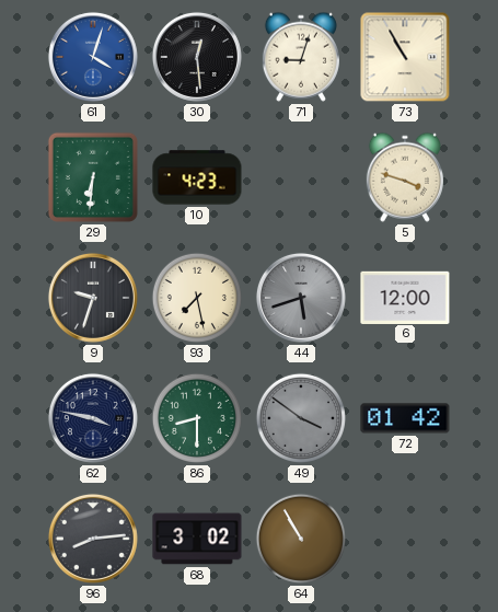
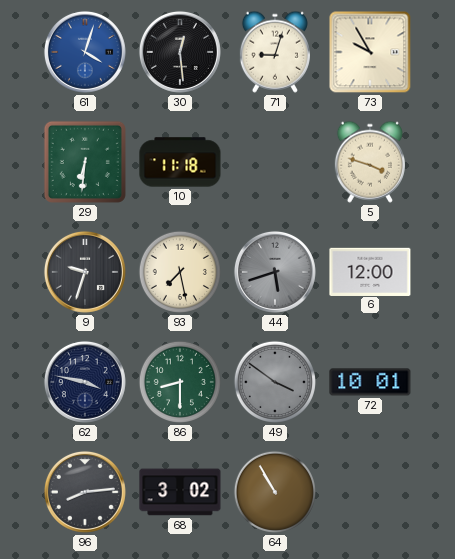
73: 10:55 -> 9:55
10: 4:23 -> 11:18
72: 01:42 -> 10:01
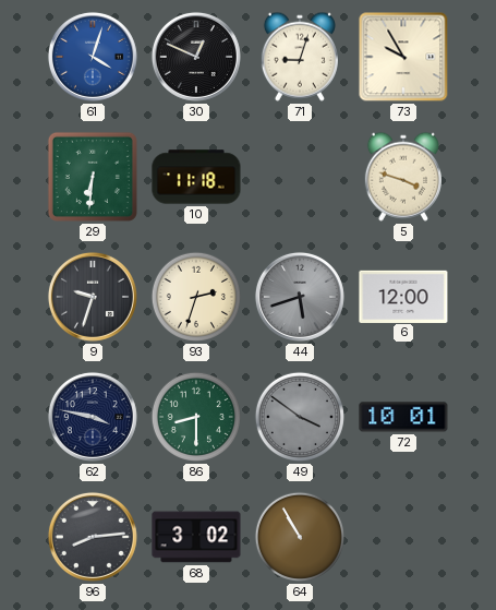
30: 12:29 -> 12:49
93: 7:28 -> 2:33
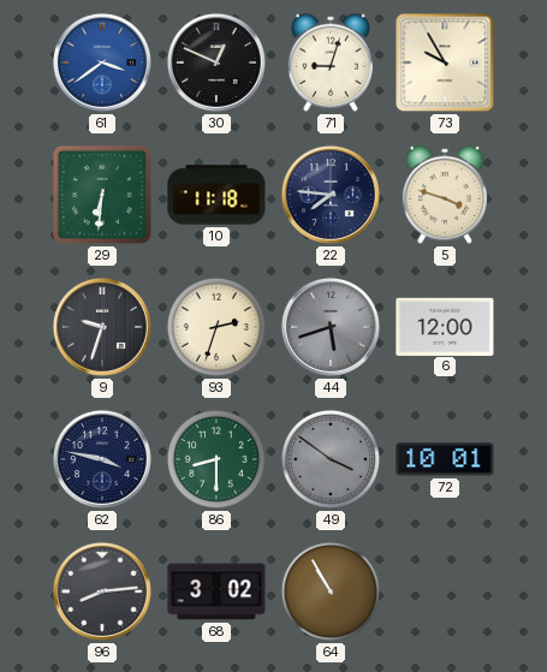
61: 4:03 -> 3:39
22: none -> 7:46
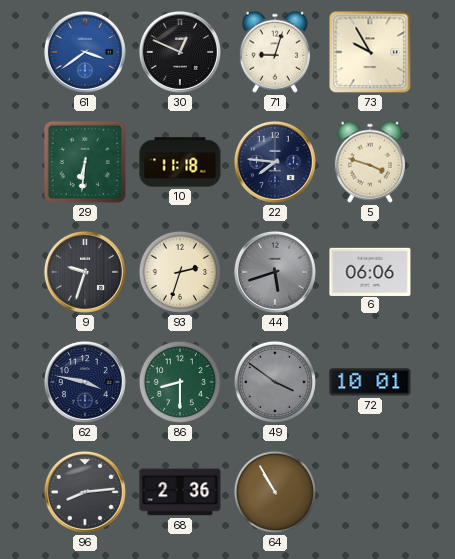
6: 12:00 -> 06:06
68: 3:02 -> 2:36
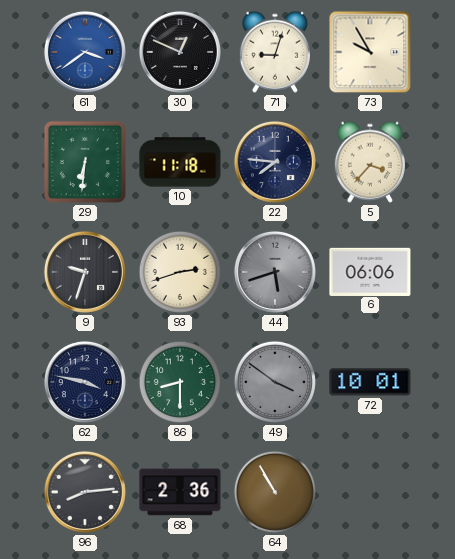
5: 3:48 -> 3:37
93: 2:33 -> 2:42
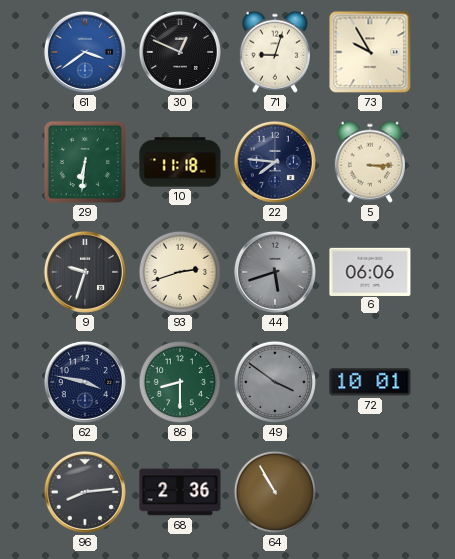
5: 3:37 -> 3:15
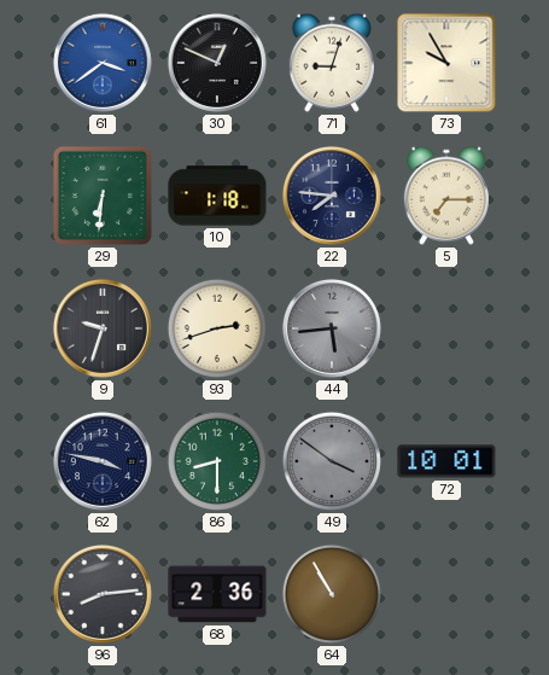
10: 11:18 -> 1:18
5: 3:15 -> 7:15
44: 5:42 -> 5:44
6: 06:06 -> none
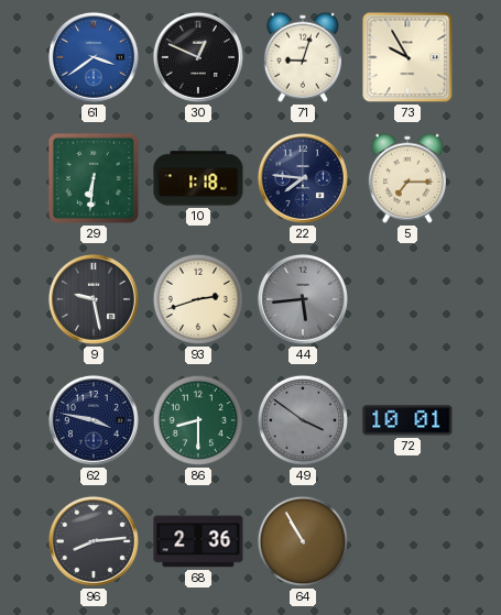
9: 9:33 -> 9:28
